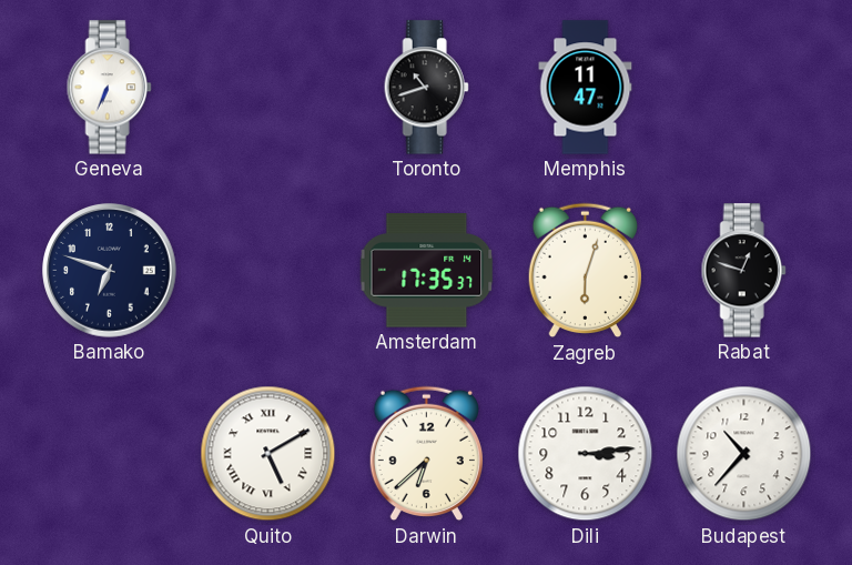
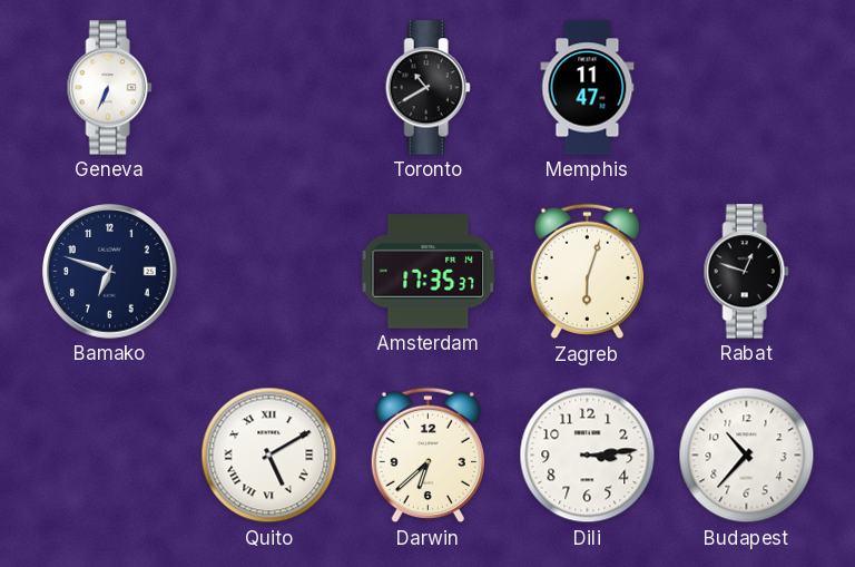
Toronto: 10:42 -> 10:40
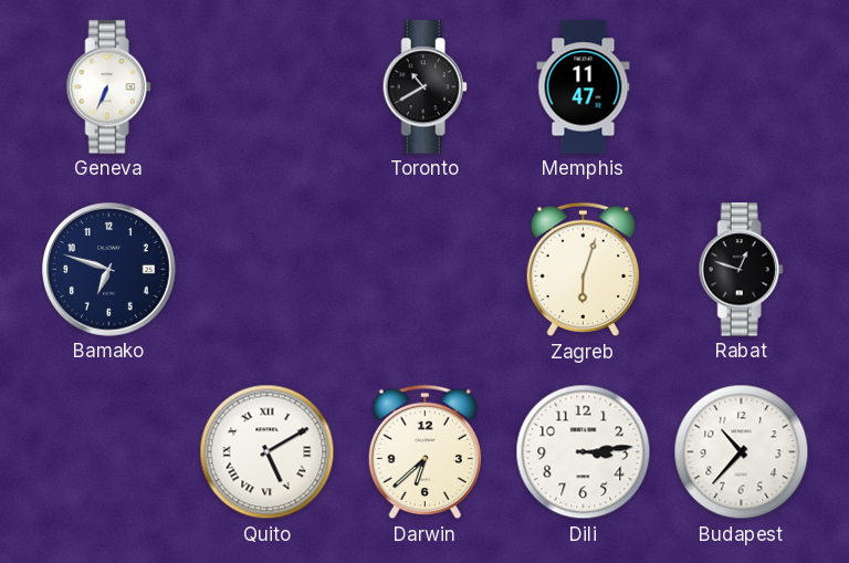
Amsterdam: 17:35 -> none
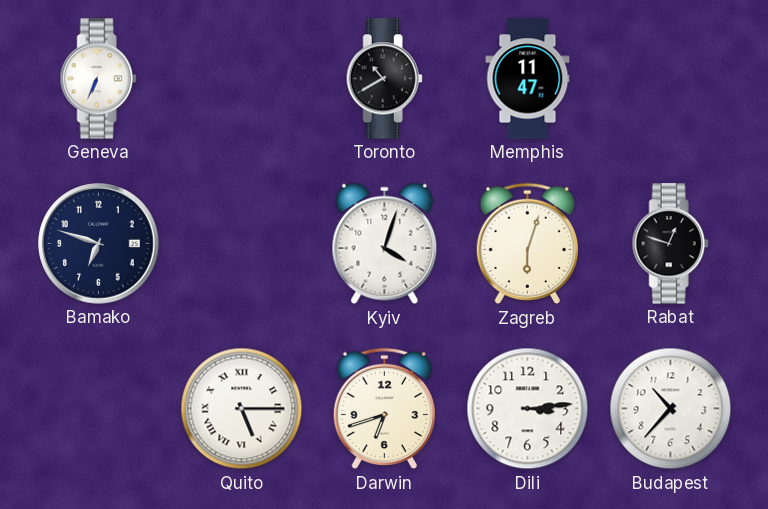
Kyiv: none -> 4:03
Quito: 5:10 -> 5:15
Darwin: 6:38 -> 6:42
